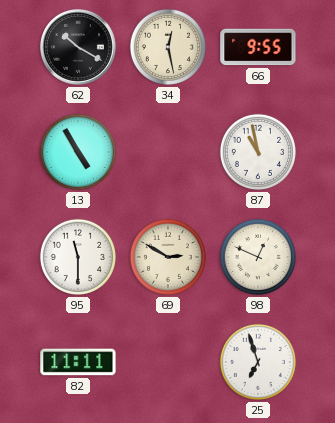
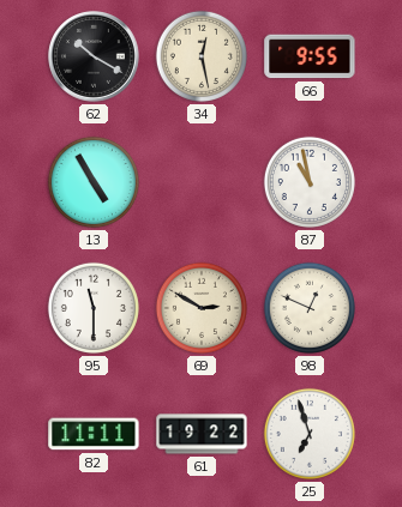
61: none -> 19:22
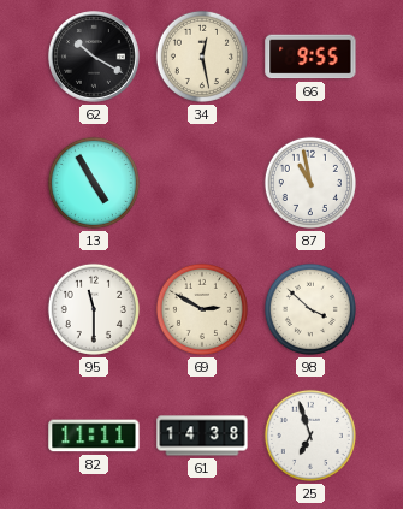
98: 12:49 -> 3:52
61: 19:22 -> 14:38
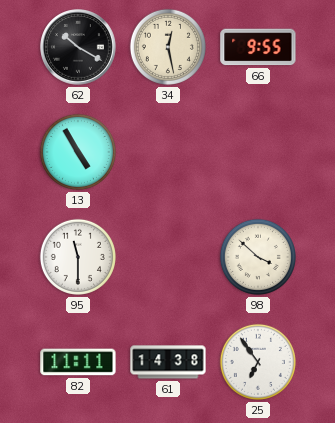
87: 10:58 -> none
69: 2:50 -> none
25: 6:57 -> 6:54
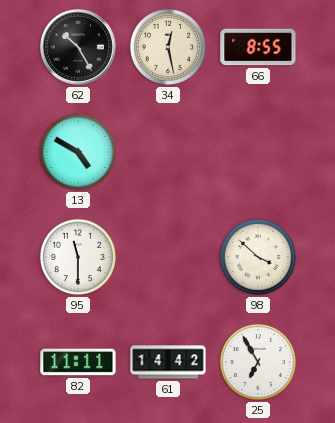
62: 10:20 -> 10:25
66: 9:55 -> 8:55
13: 4:55 -> 4:50
61: 14:38 -> 14:42
25: 6:54 -> 6:55
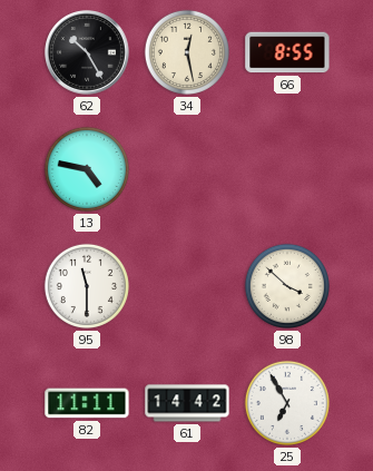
13: 4:50 -> 4:47
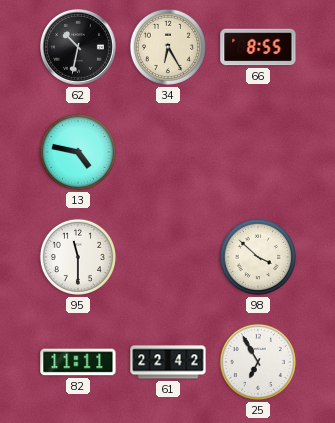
62: 10:25 -> 10:32
34: 12:28 -> 6:25
61: 14:42 -> 22:42
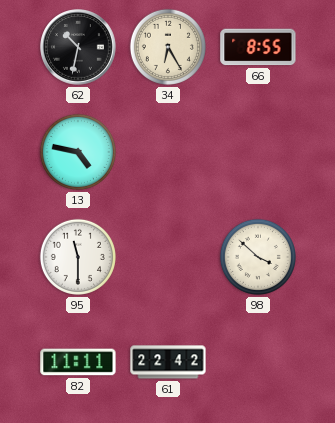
25: 6:55 -> none
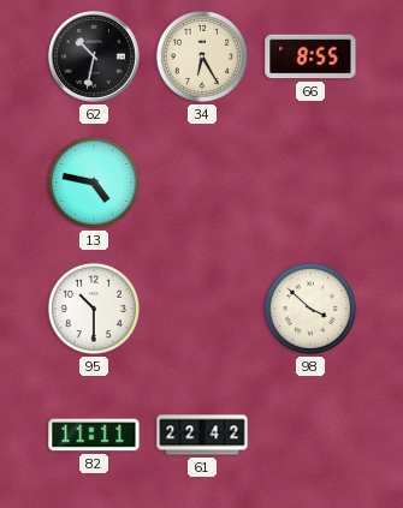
95: 11:30 -> 10:30
